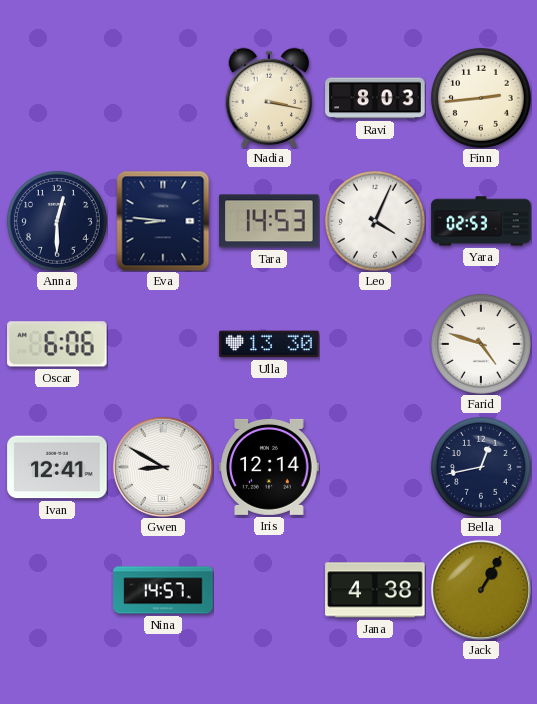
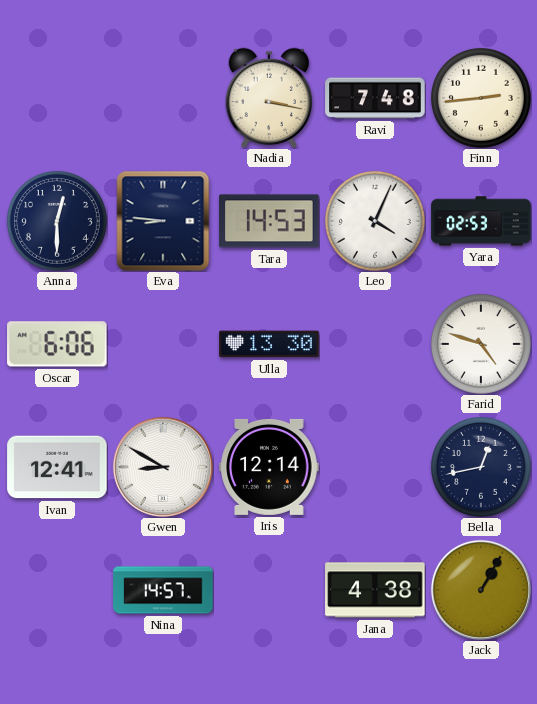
Ravi: 8:03 -> 7:48
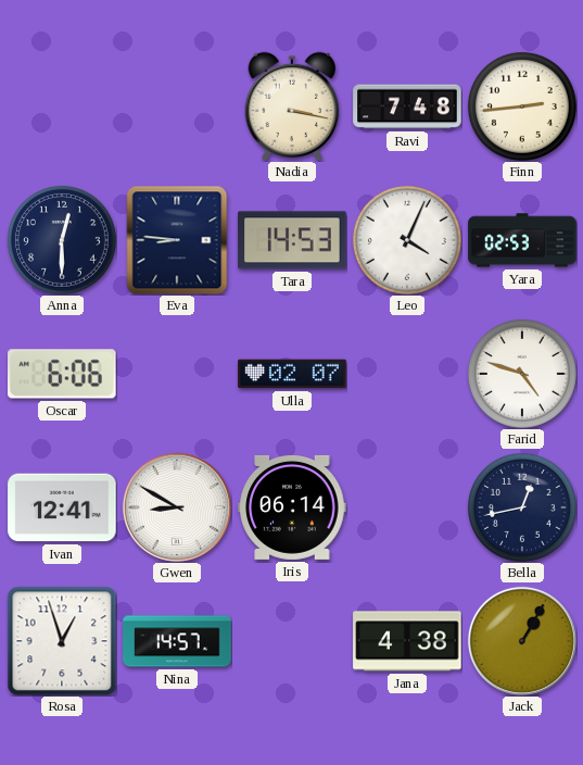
Ulla: 13:30 -> 02:07
Iris: 12:14 -> 06:14
Rosa: none -> 12:57
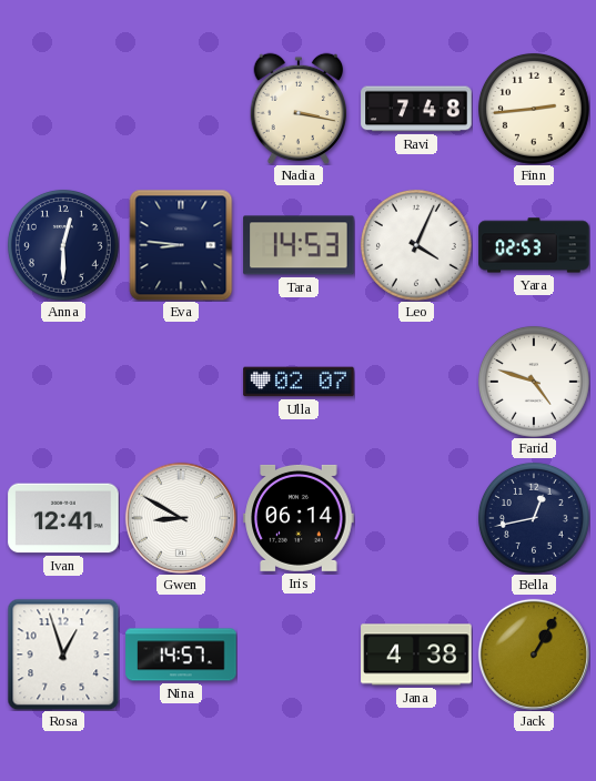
Oscar: 6:06 -> none
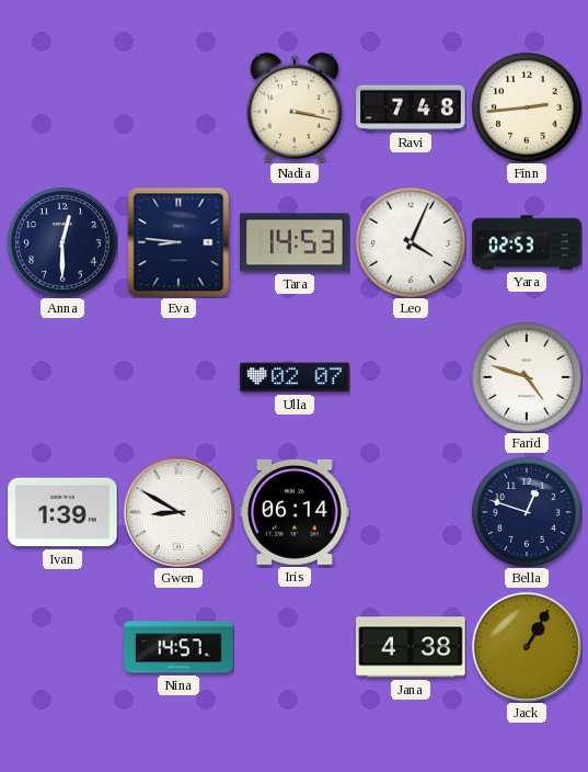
Ivan: 12:41 -> 1:39
Bella: 12:43 -> 12:48
Rosa: 12:57 -> none
